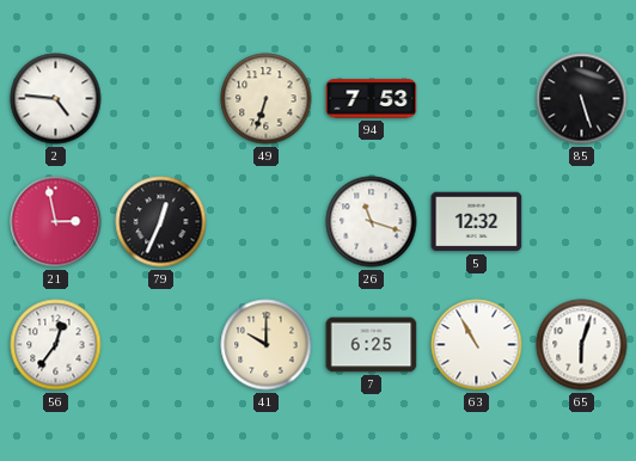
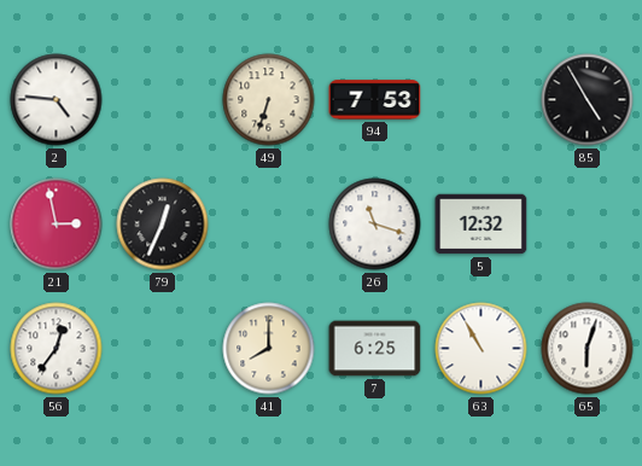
85: 5:27 -> 4:55
41: 10:00 -> 8:00
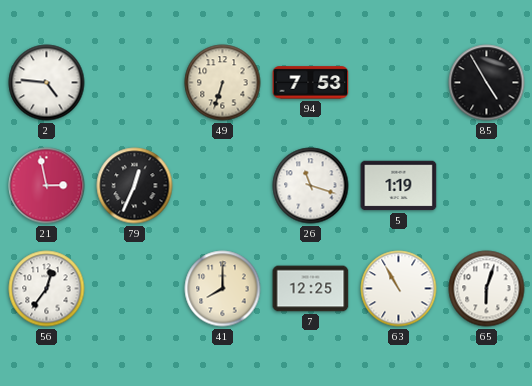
5: 12:32 -> 1:19
7: 6:25 -> 12:25
